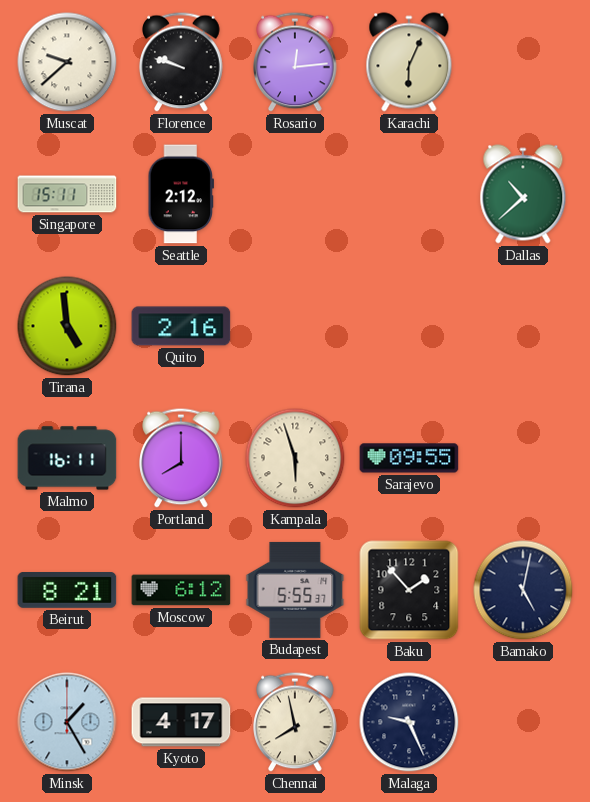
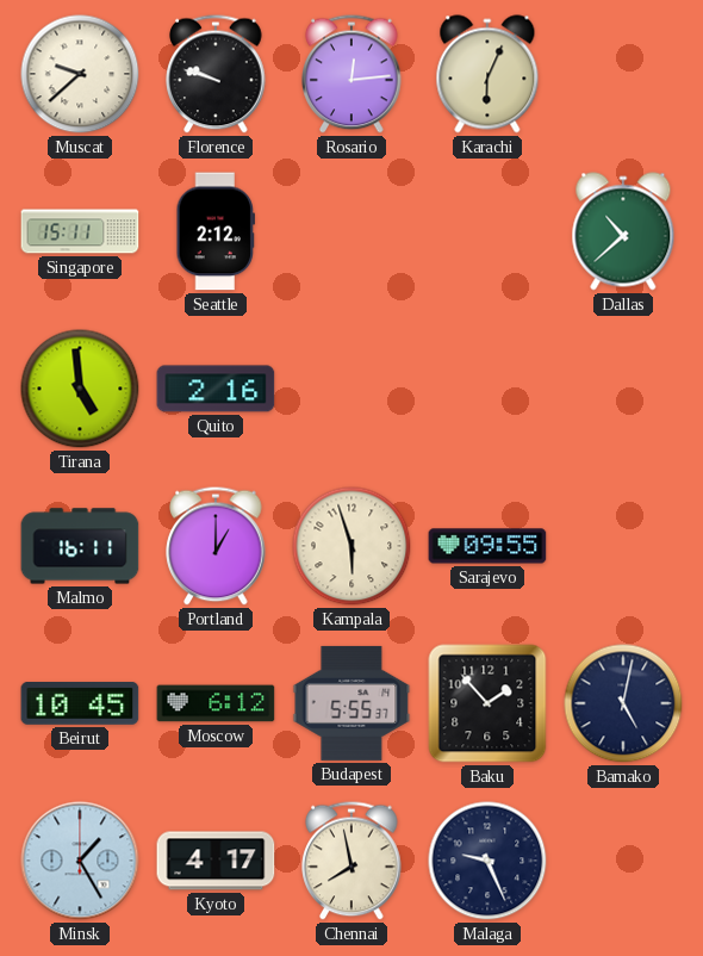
Portland: 8:00 -> 1:00
Beirut: 8:21 -> 10:45
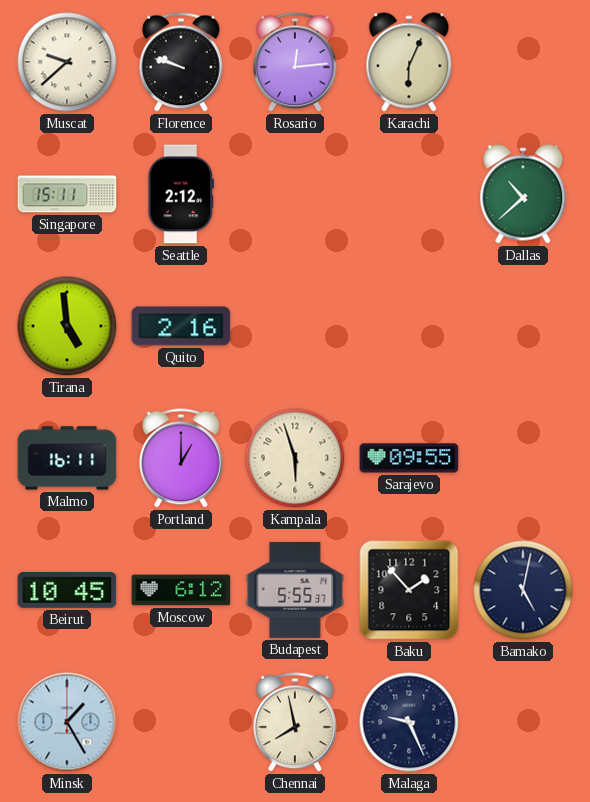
Kyoto: 4:17 -> none
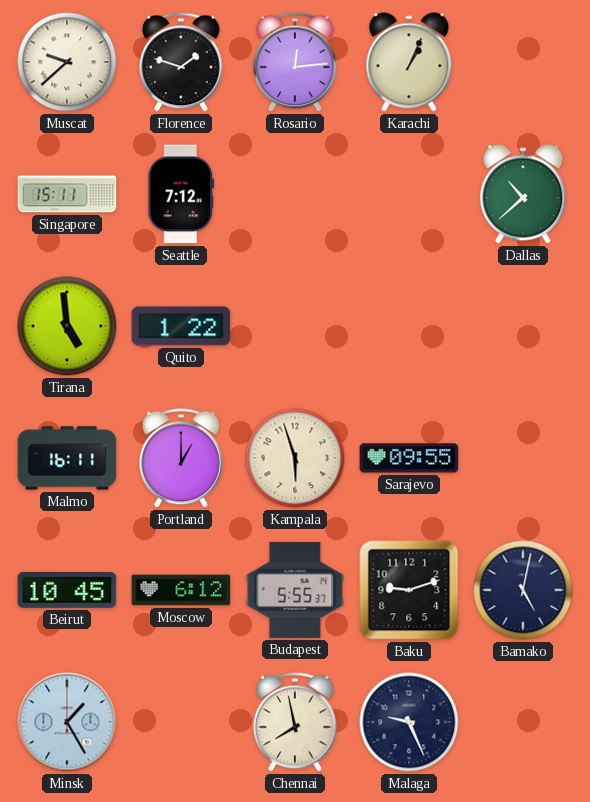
Florence: 9:48 -> 1:48
Karachi: 6:04 -> 1:04
Seattle: 2:12 -> 7:12
Quito: 2:16 -> 1:22
Baku: 1:53 -> 9:12
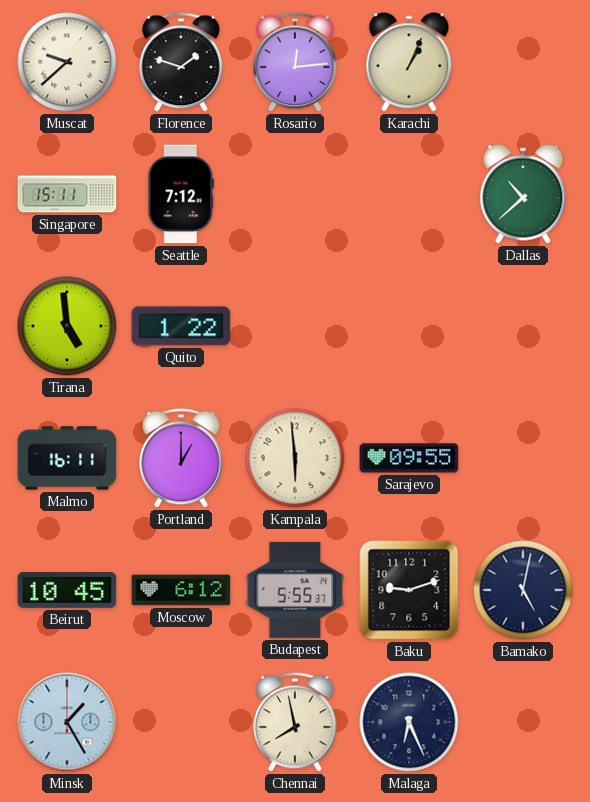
Kampala: 5:57 -> 5:59
Malaga: 9:26 -> 6:26
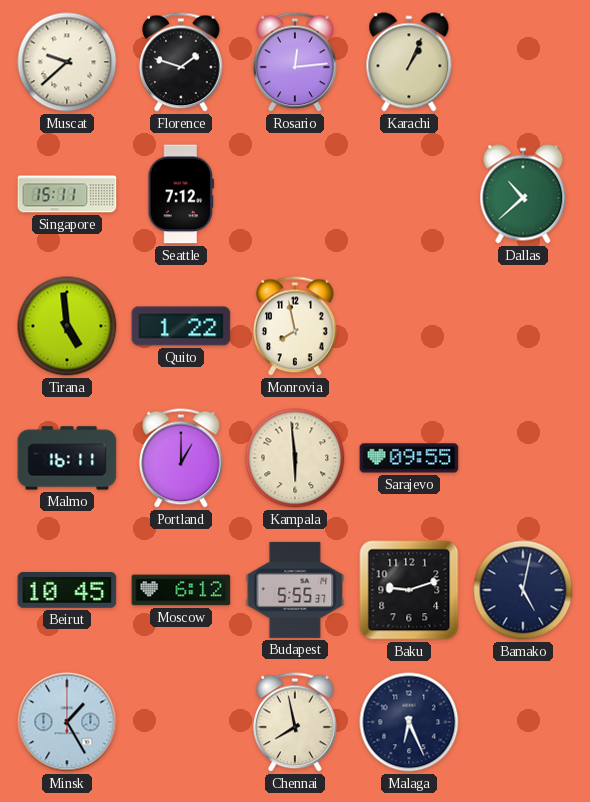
Monrovia: none -> 7:58
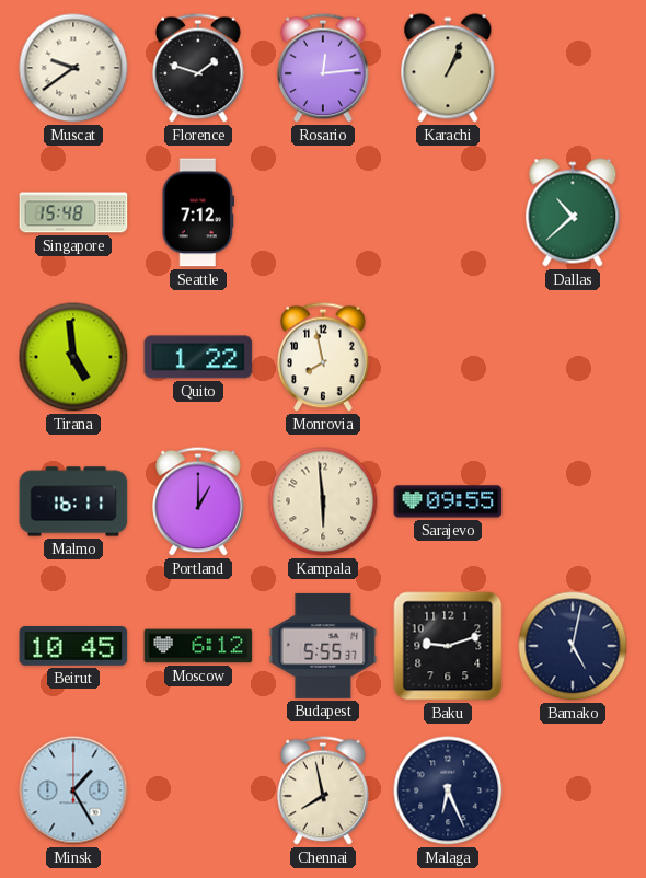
Muscat: 9:38 -> 9:39
Singapore: 15:11 -> 15:48
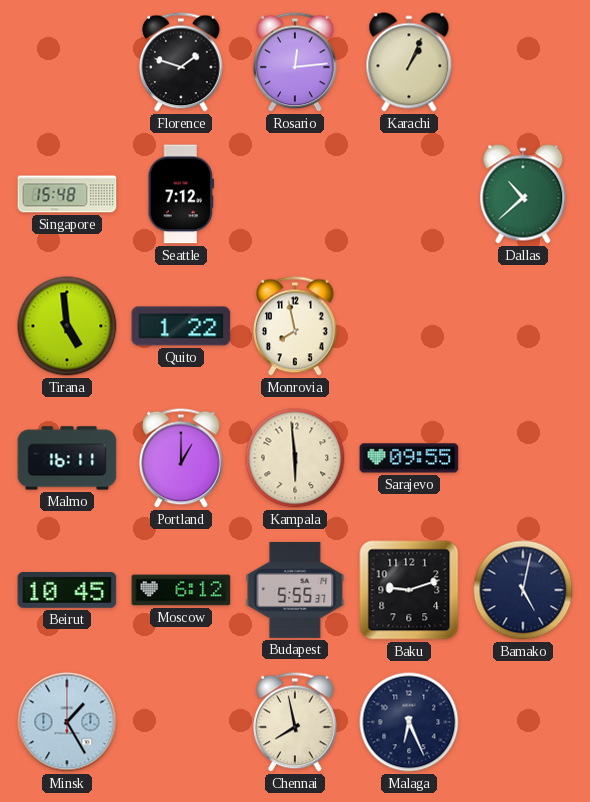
Muscat: 9:39 -> none
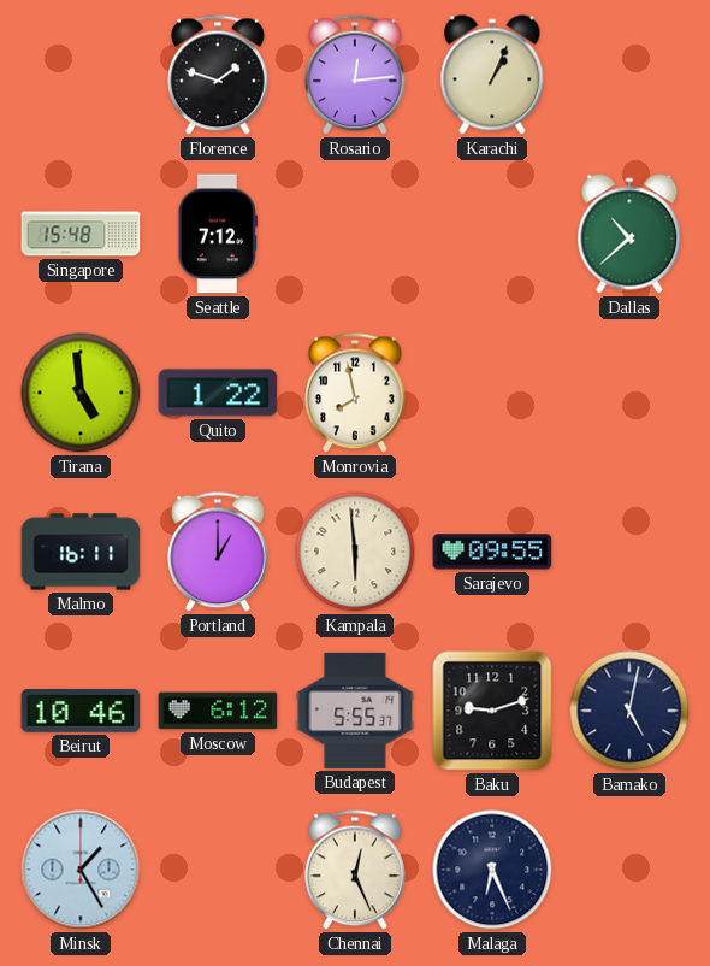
Beirut: 10:45 -> 10:46
Chennai: 7:58 -> 12:26
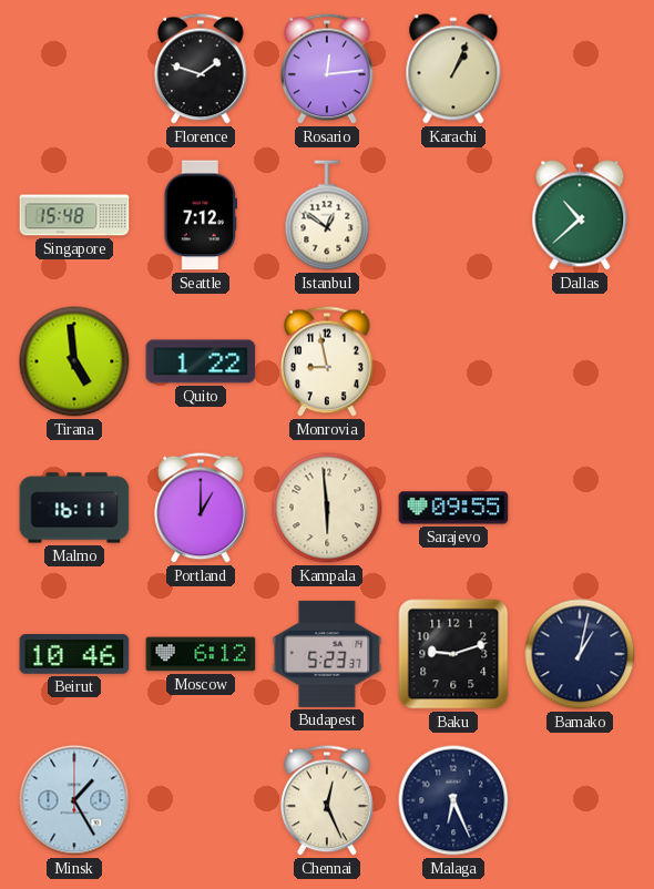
Istanbul: none -> 12:51
Monrovia: 7:58 -> 8:58
Budapest: 5:55 -> 5:23
Bamako: 5:02 -> 1:02
